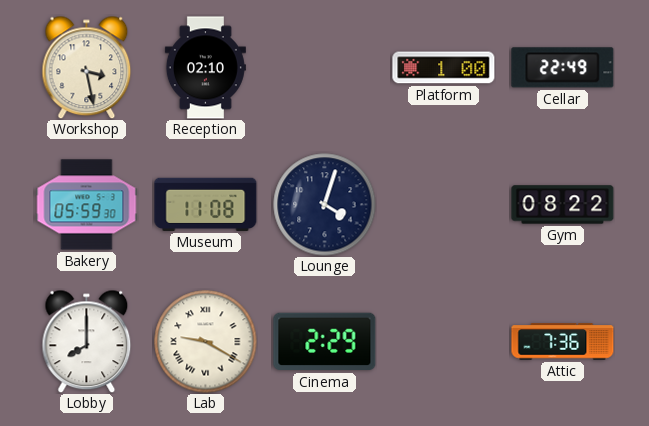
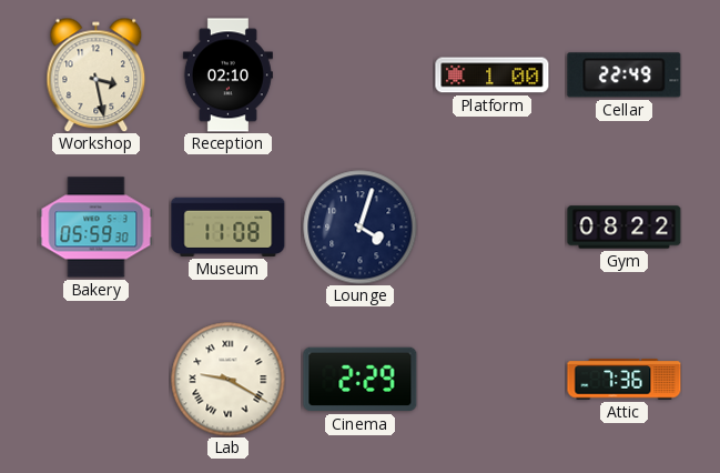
Lobby: 8:00 -> none
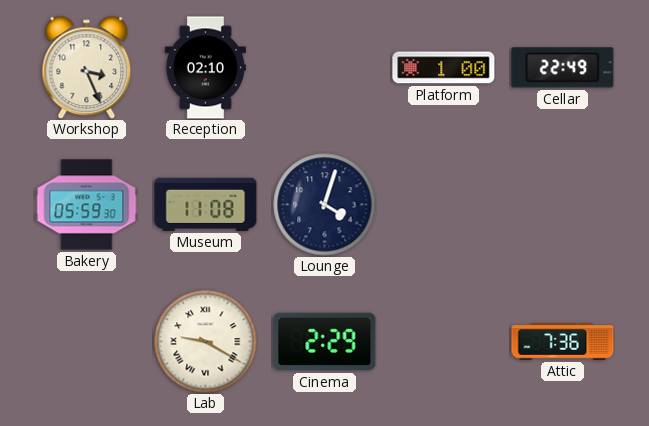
Workshop: 3:28 -> 3:26
Gym: 08:22 -> none
